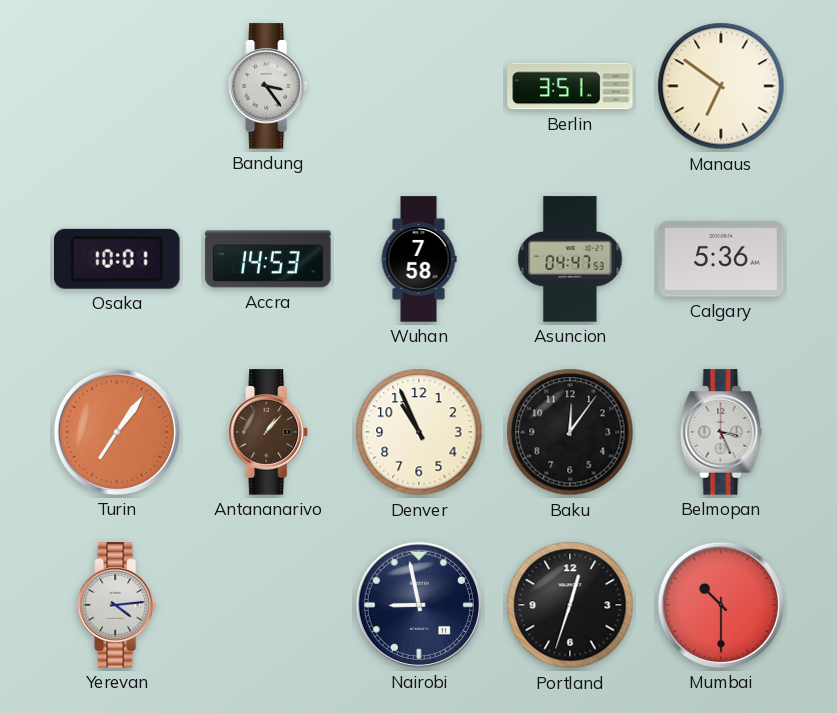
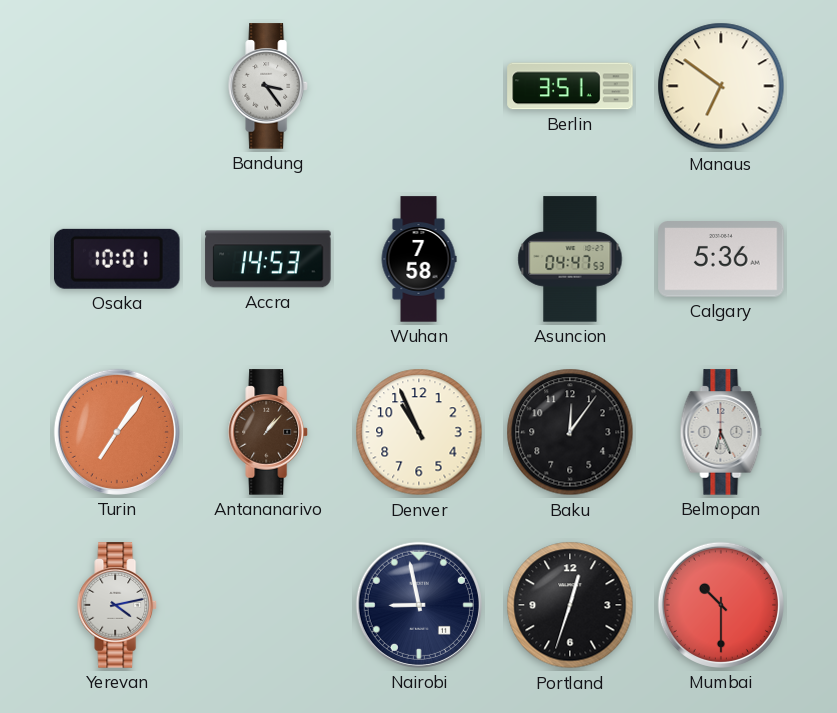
Belmopan: 3:26 -> 6:26
Yerevan: 4:14 -> 4:13
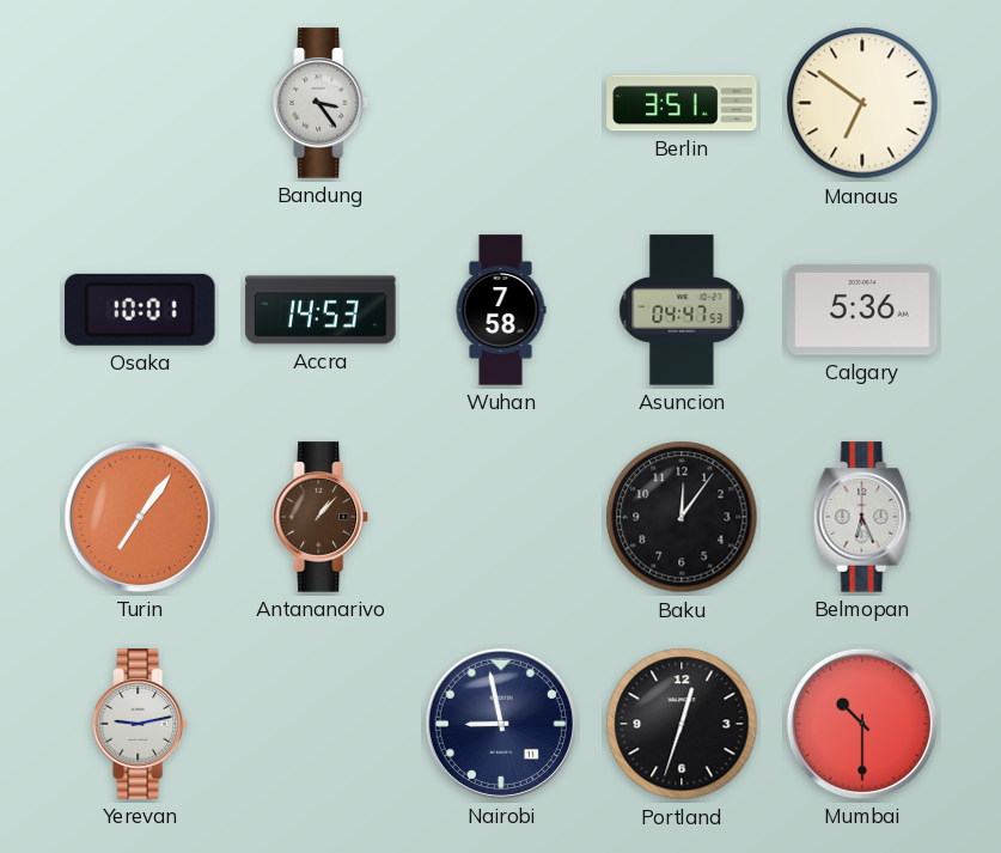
Denver: 10:56 -> none
Yerevan: 4:13 -> 9:13
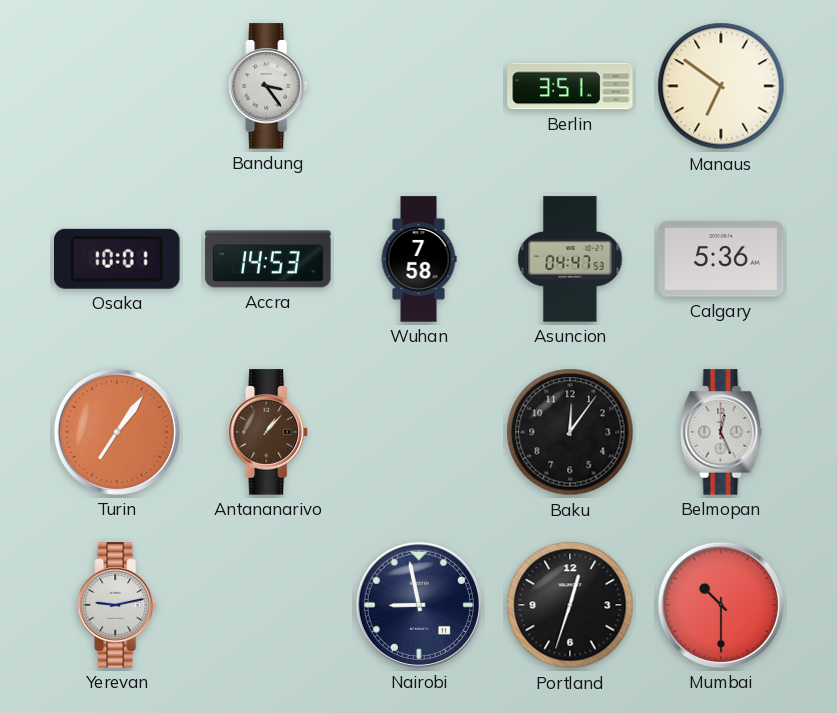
Belmopan: 6:26 -> 12:26
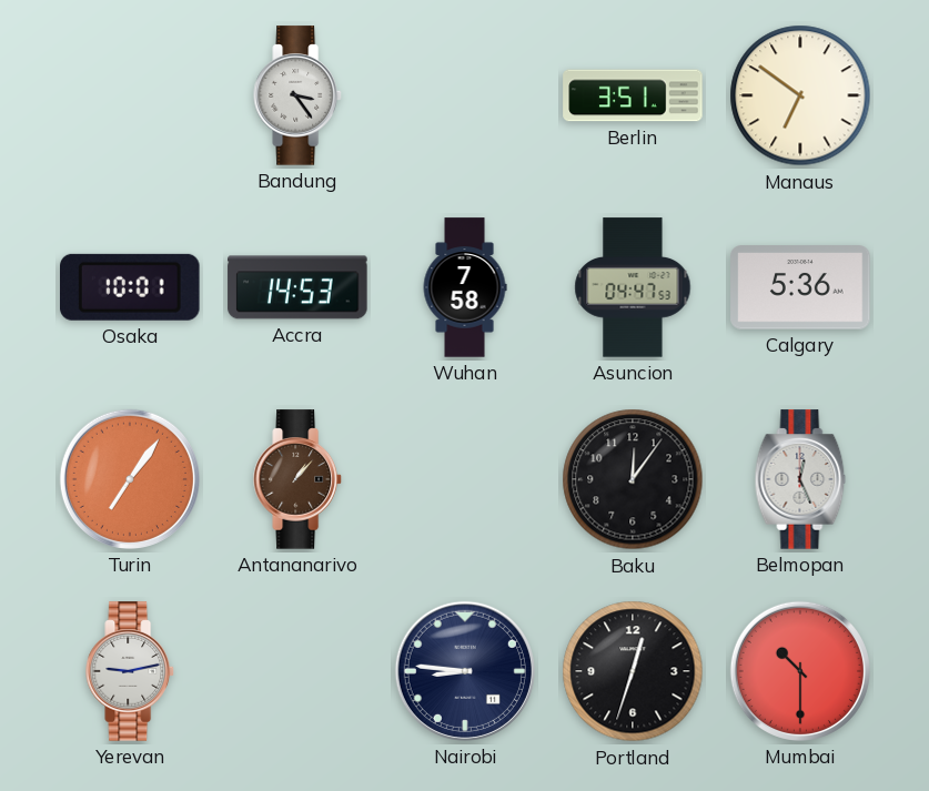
Nairobi: 8:58 -> 8:46
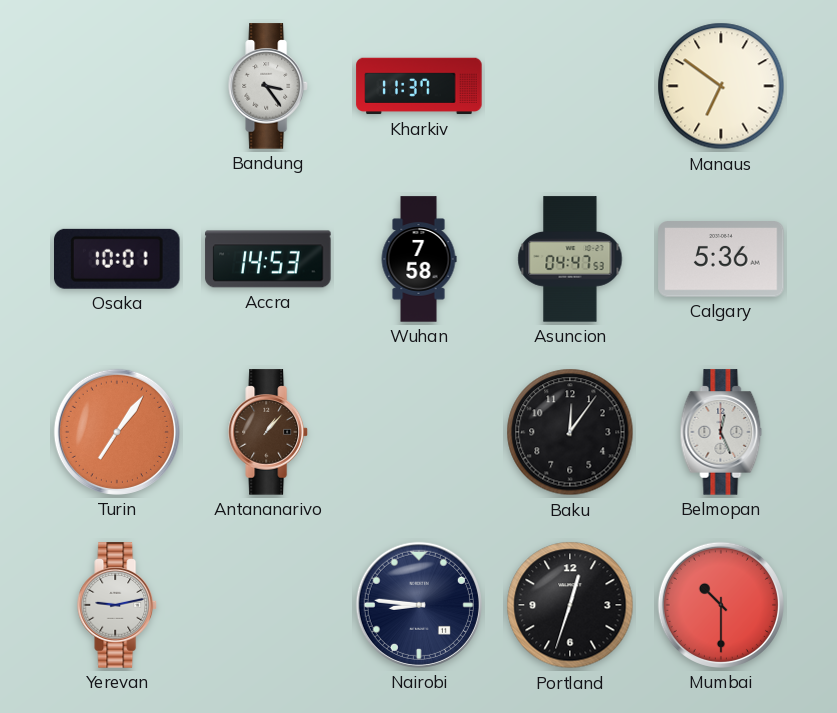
Kharkiv: none -> 11:37
Berlin: 3:51 -> none
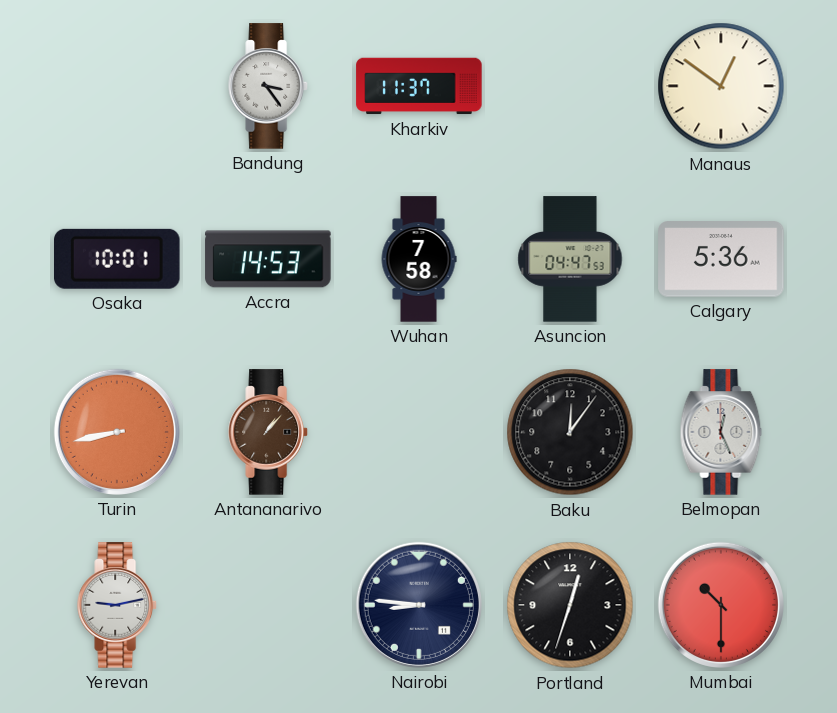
Manaus: 6:51 -> 12:51
Turin: 7:06 -> 8:43
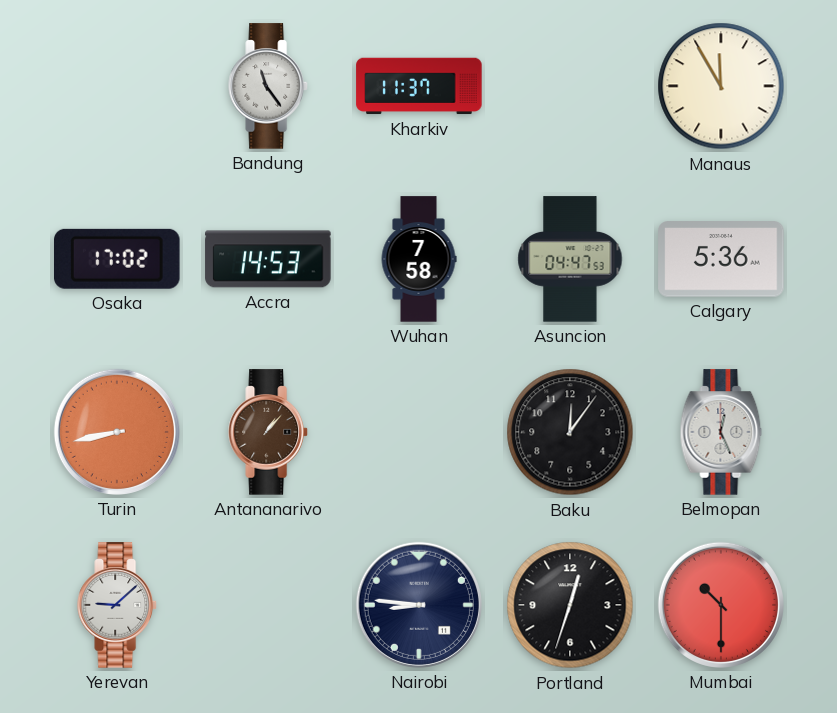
Bandung: 3:24 -> 11:24
Manaus: 12:51 -> 11:55
Osaka: 10:01 -> 17:02
Yerevan: 9:13 -> 9:08
